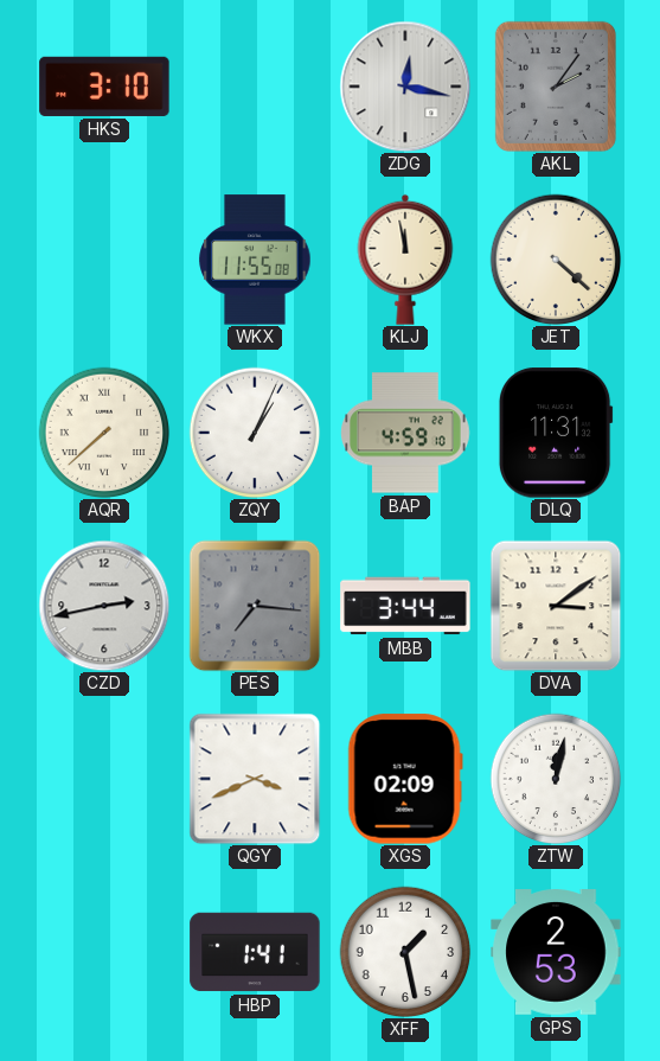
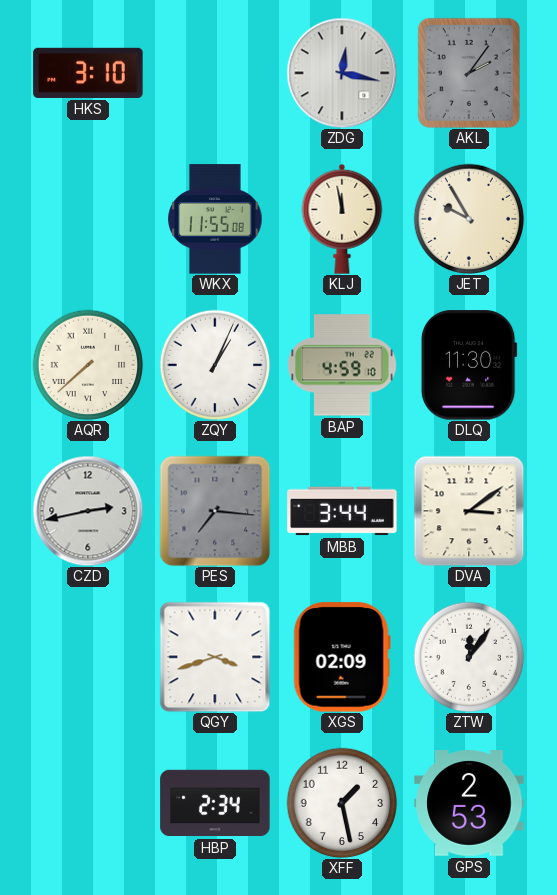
JET: 4:22 -> 9:55
DLQ: 11:31 -> 11:30
QGY: 3:41 -> 3:42
ZTW: 12:02 -> 12:06
HBP: 1:41 -> 2:34
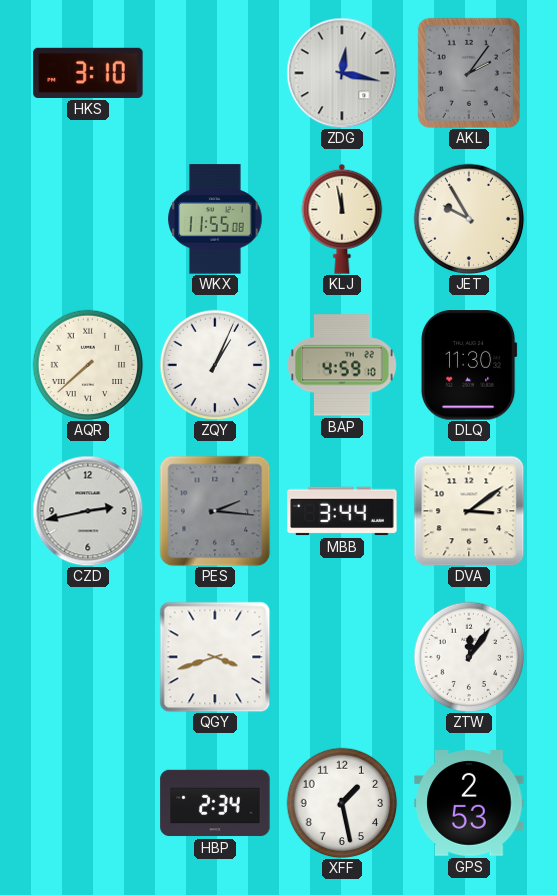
PES: 7:16 -> 2:16
XGS: 02:09 -> none
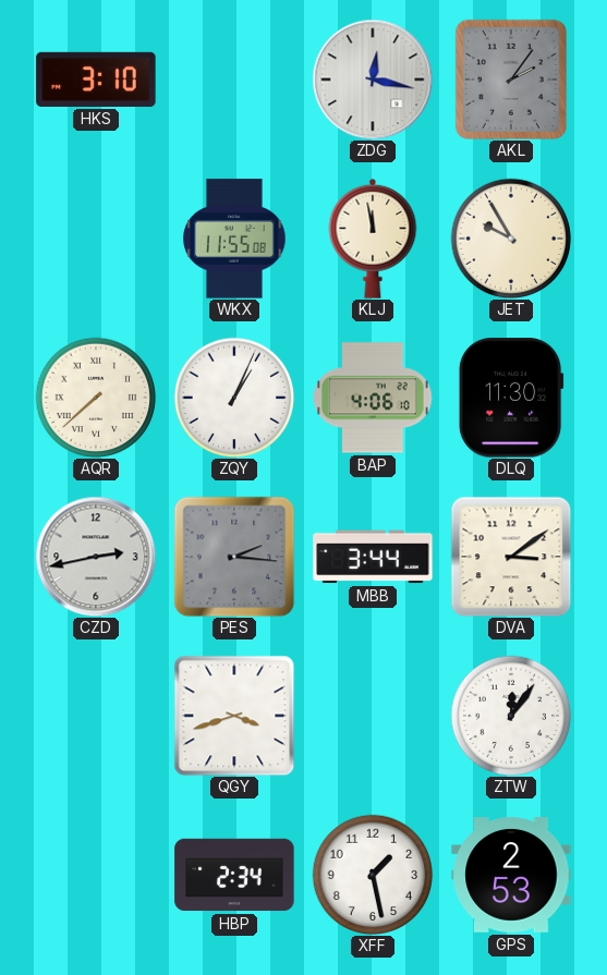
BAP: 4:59 -> 4:06
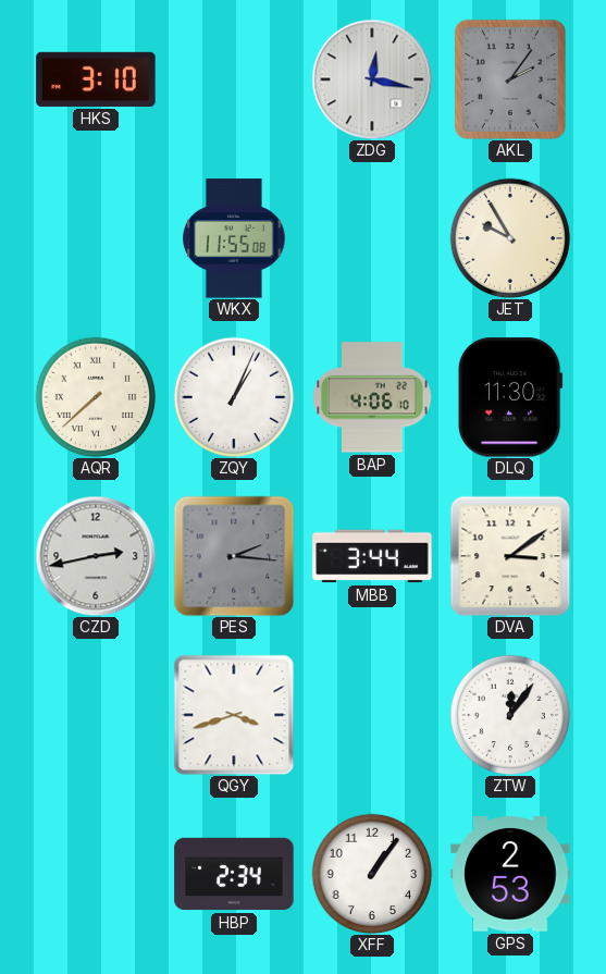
KLJ: 11:58 -> none
XFF: 1:28 -> 1:06
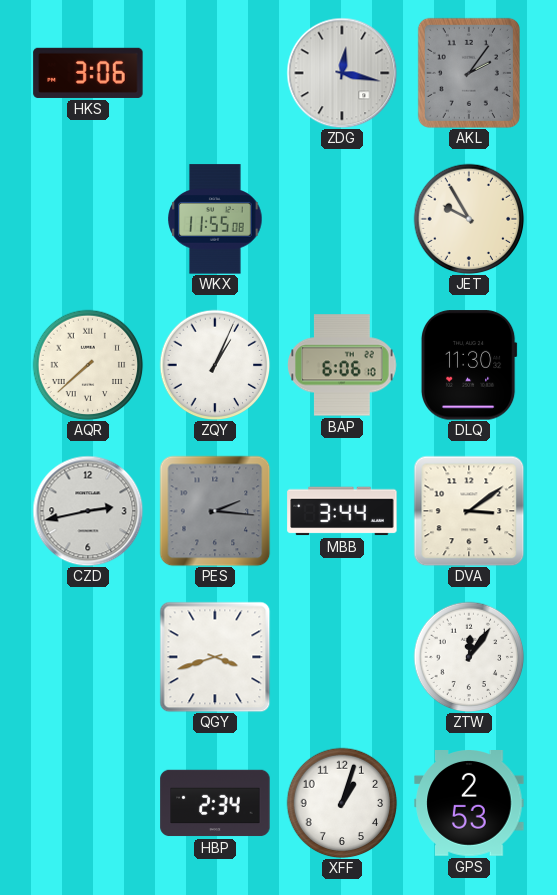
HKS: 3:10 -> 3:06
BAP: 4:06 -> 6:06
XFF: 1:06 -> 1:03
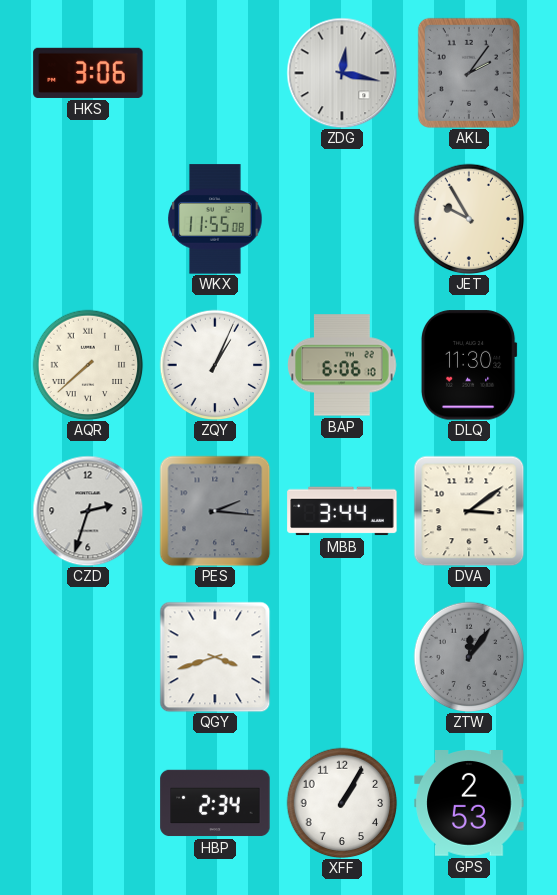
CZD: 2:43 -> 2:33
ZTW dial: white -> grey
XFF: 1:03 -> 1:05
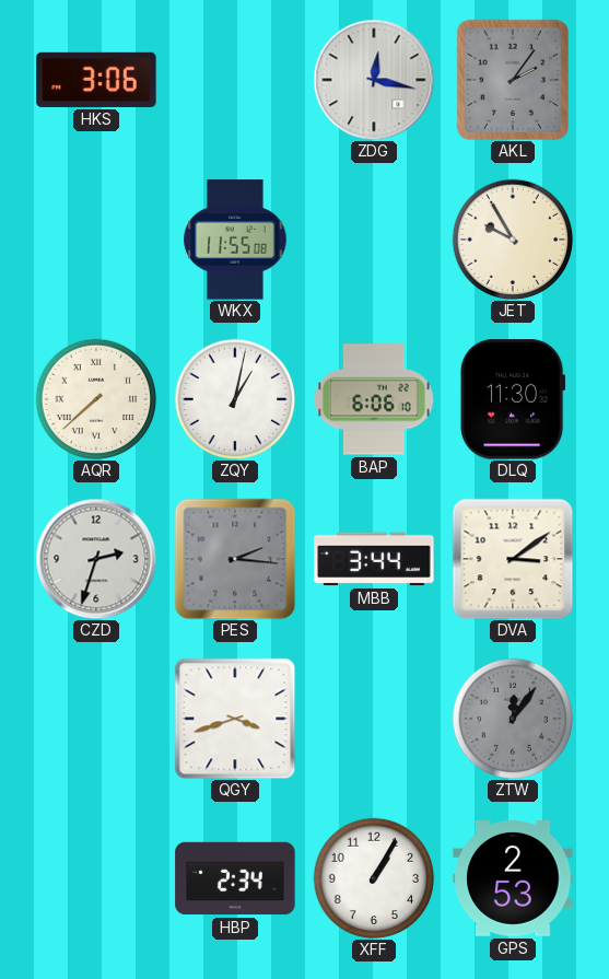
ZQY: 1:04 -> 1:02
